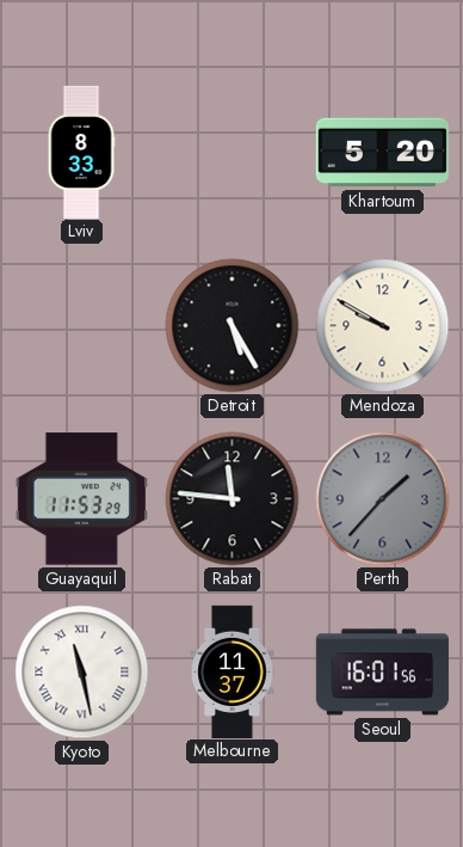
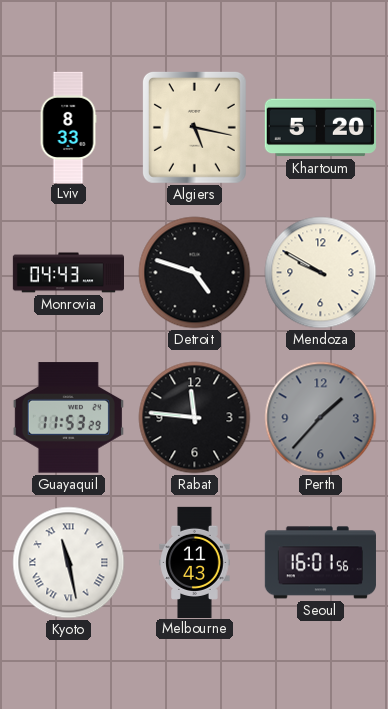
Algiers: none -> 5:17
Monrovia: none -> 04:43
Detroit: 5:25 -> 4:48
Melbourne: 11:37 -> 11:43
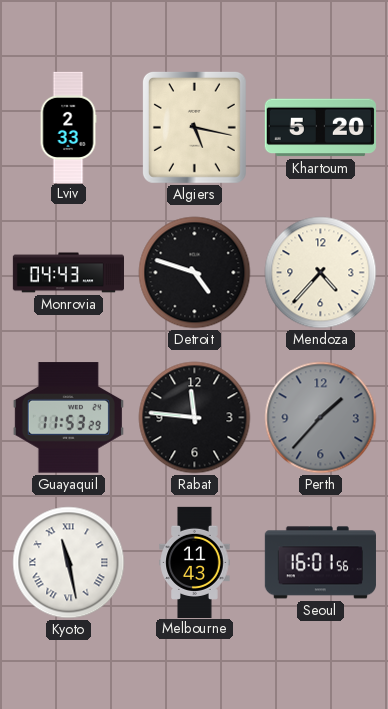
Lviv: 8:33 -> 2:33
Mendoza: 9:50 -> 4:37
